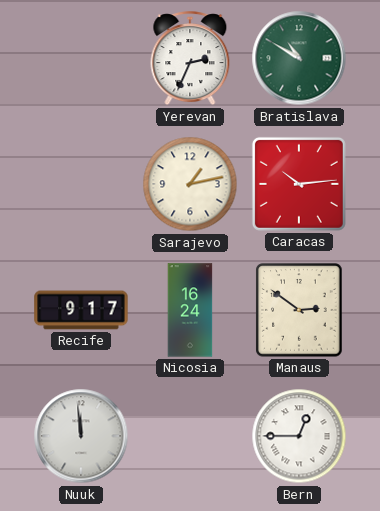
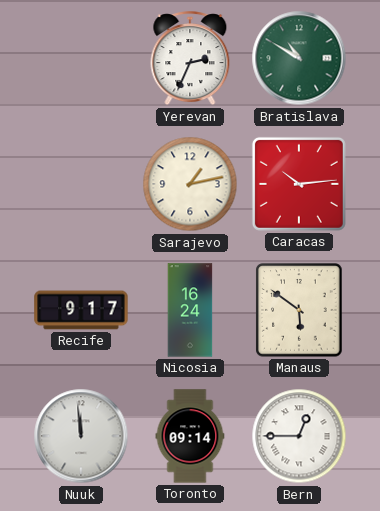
Manaus: 2:51 -> 5:51
Toronto: none -> 09:14
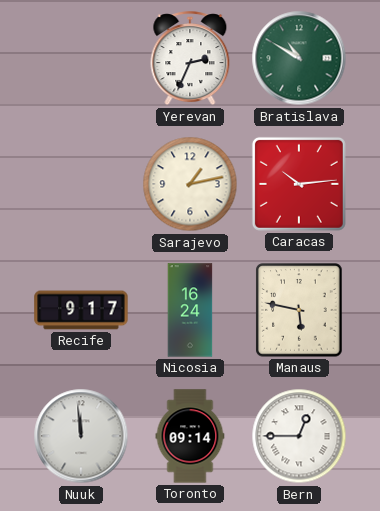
Manaus: 5:51 -> 5:47
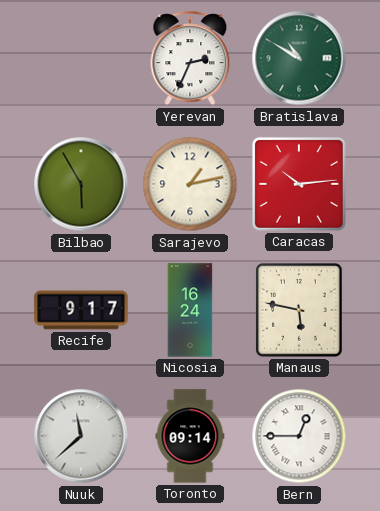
Bilbao: none -> 5:55
Nuuk: 11:59 -> 11:38
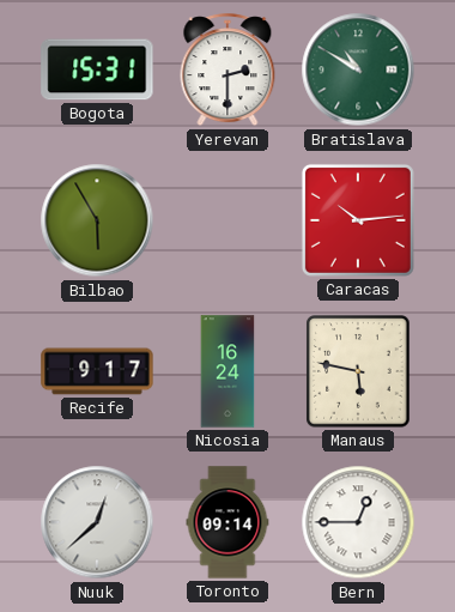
Bogota: none -> 15:31
Yerevan: 2:34 -> 2:30
Sarajevo: 1:13 -> none
Nuuk: 11:38 -> 12:38
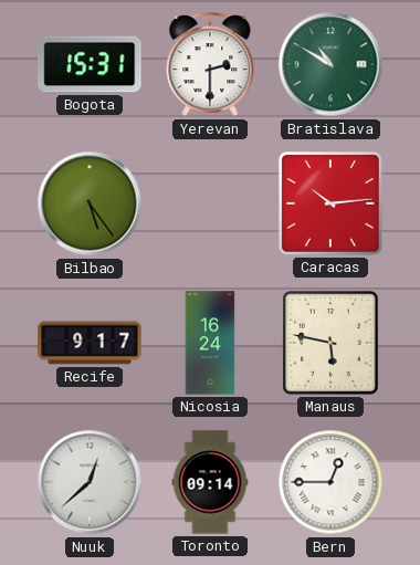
Bilbao: 5:55 -> 5:24
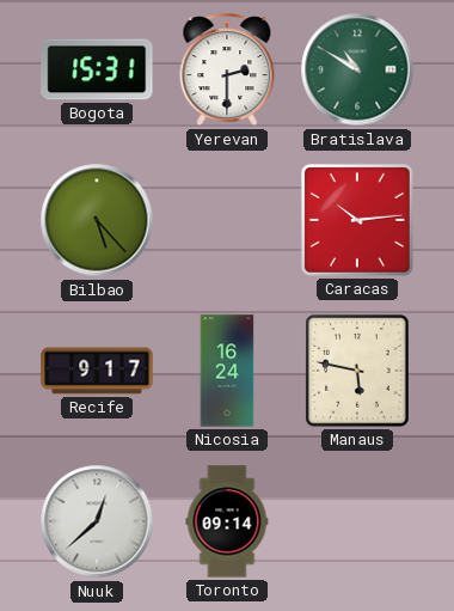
Bilbao: 5:24 -> 5:23
Bern: 12:45 -> none
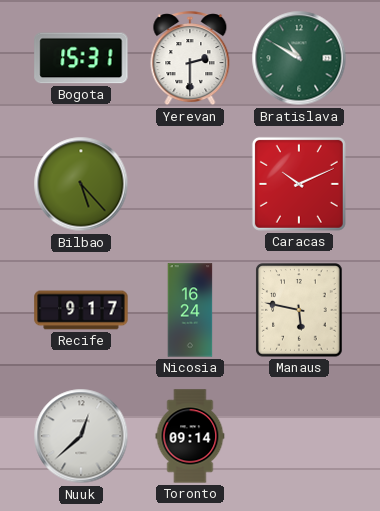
Caracas: 10:14 -> 10:11
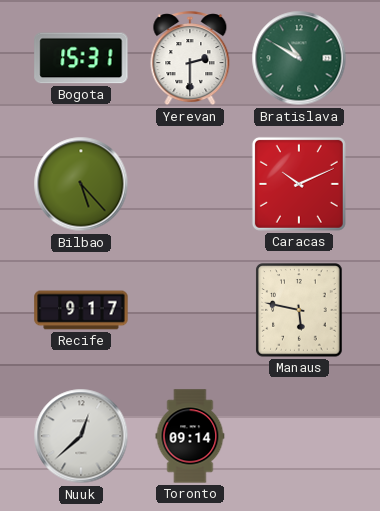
Nicosia: 16:24 -> none
